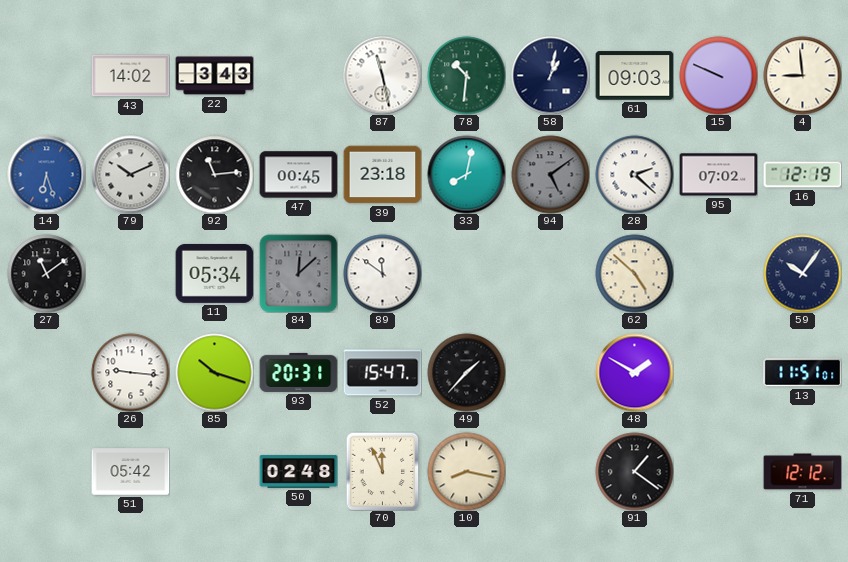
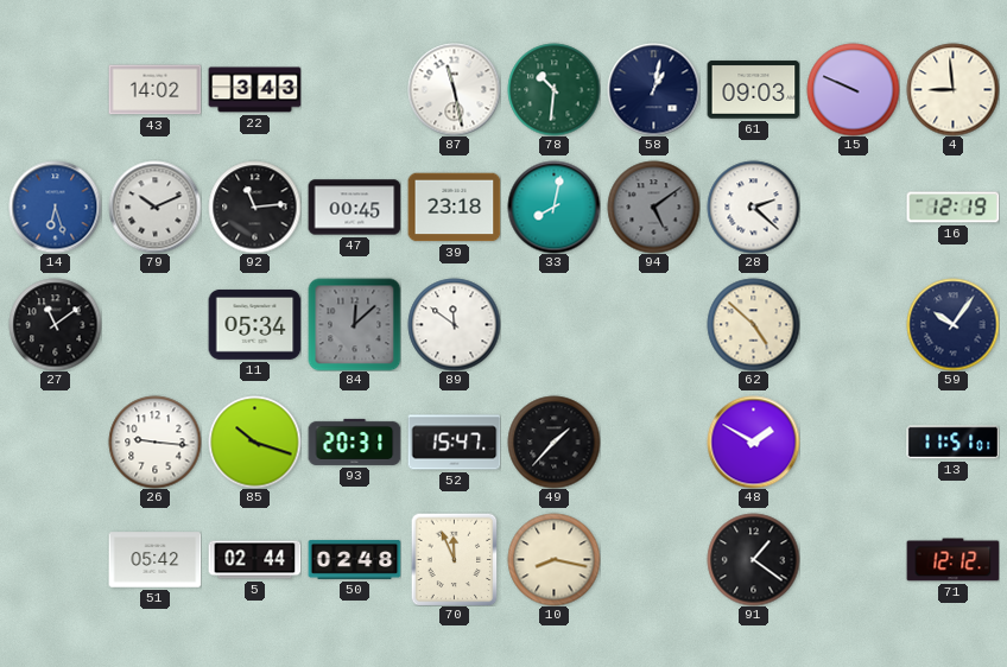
95: 07:02 -> none
5: none -> 02:44
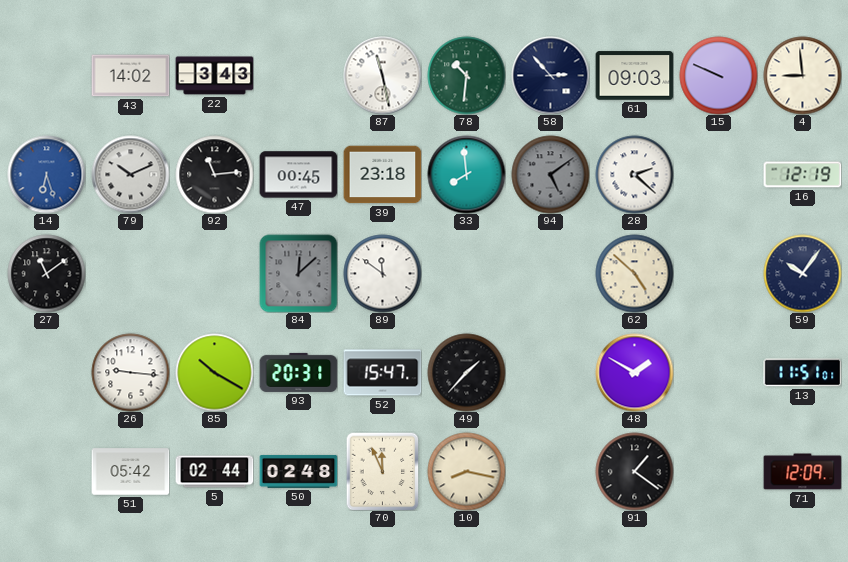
58: 1:02 -> 2:53
33: 8:02 -> 7:59
11: 05:34 -> none
85: 10:18 -> 10:20
71: 12:12 -> 12:09
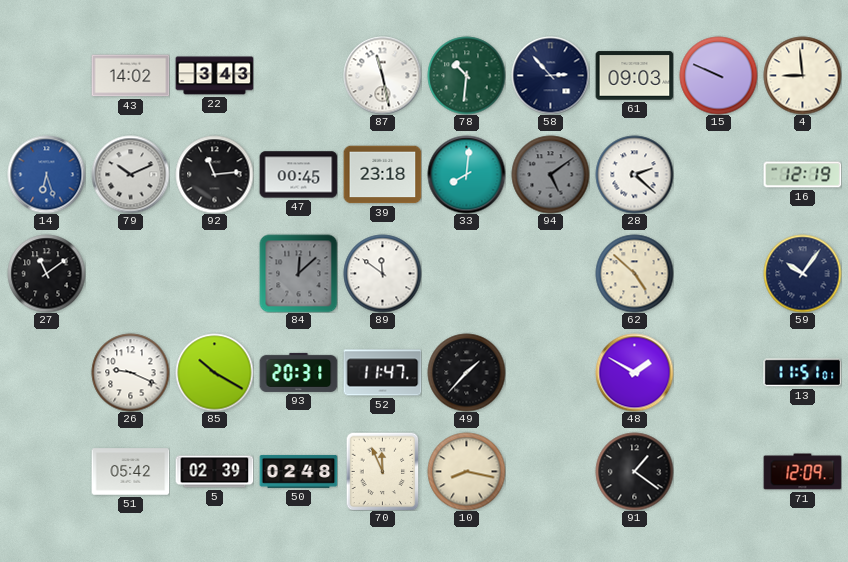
33: 7:59 -> 8:01
26: 9:16 -> 9:19
52: 15:47 -> 11:47
5: 02:44 -> 02:39
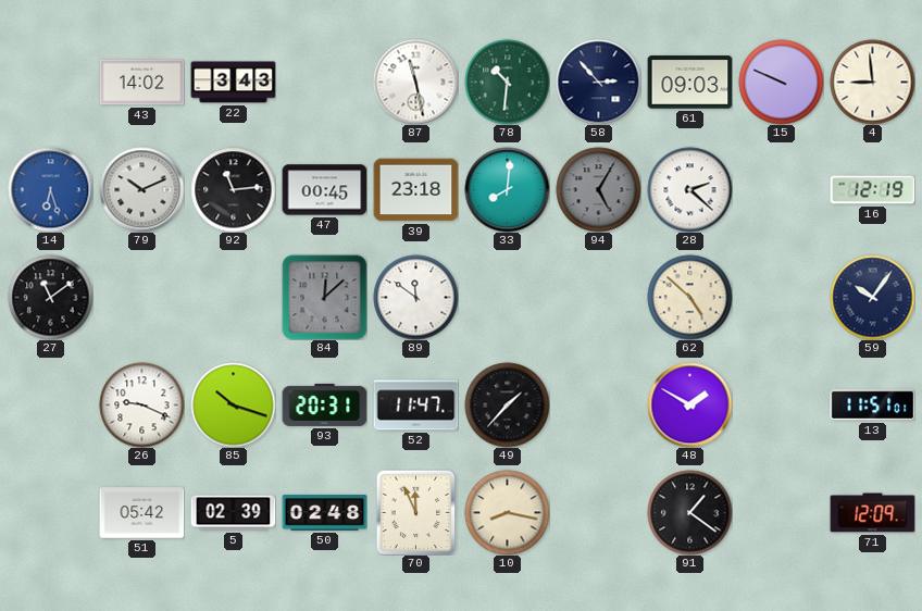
94: 5:09 -> 5:05
85: 10:20 -> 10:18
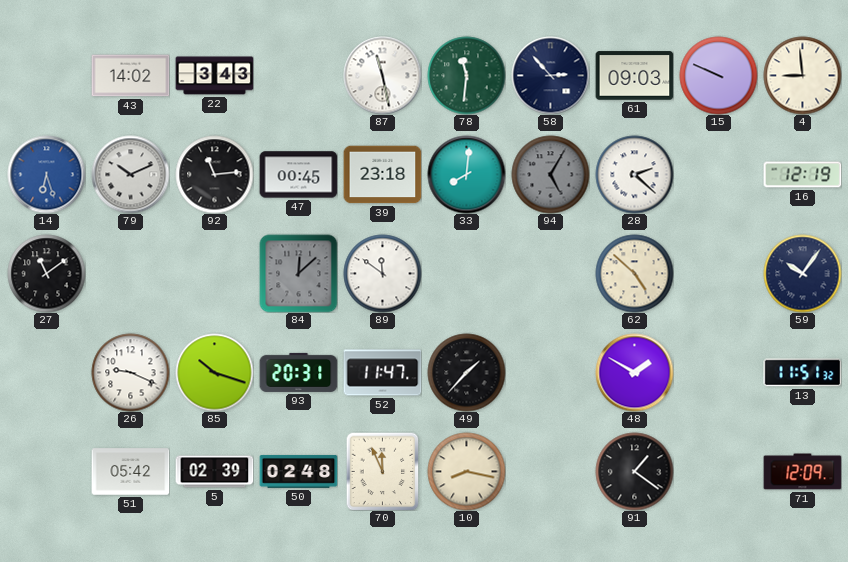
78: 10:31 -> 11:31
13: 11:51:01 -> 11:51:32
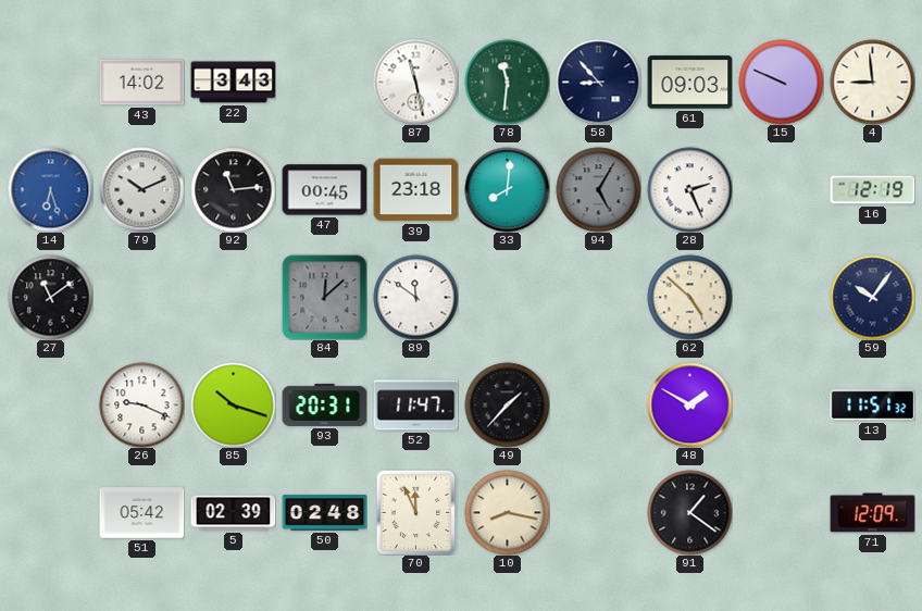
58: 2:53 -> 8:53
28: 2:22 -> 2:26
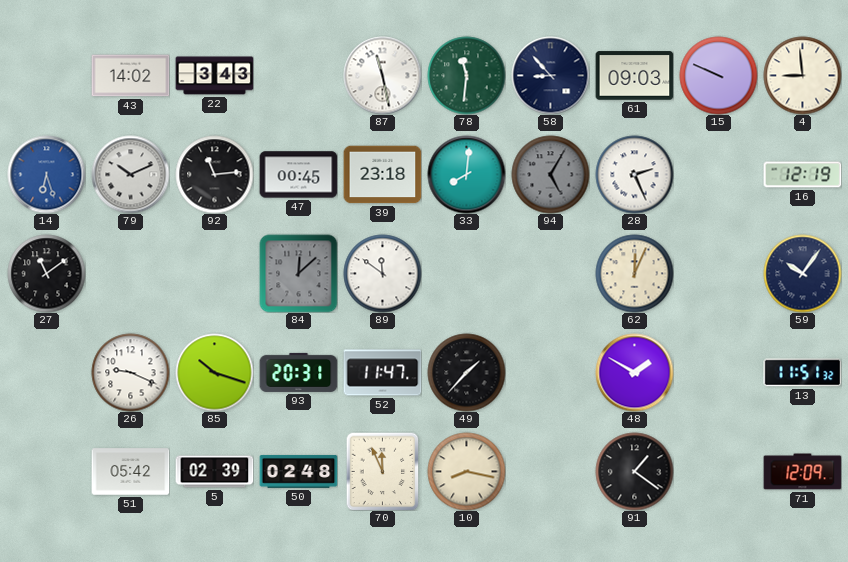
62: 4:52 -> 12:04
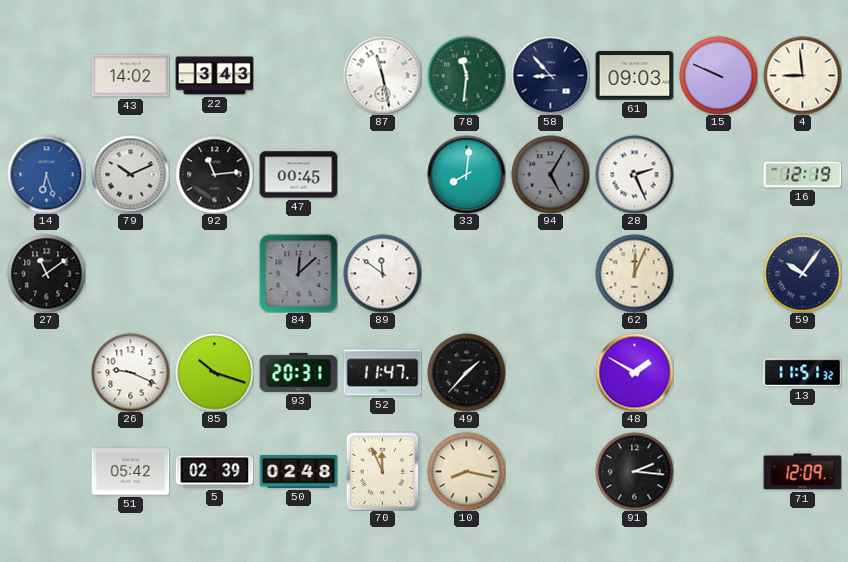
39: 23:18 -> none
91: 1:21 -> 2:16
